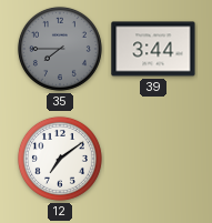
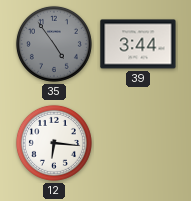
35: 7:45 -> 4:54
12: 7:09 -> 6:16
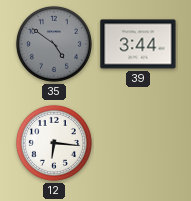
35: 4:54 -> 4:51
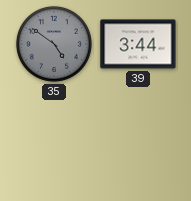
12: 6:16 -> none
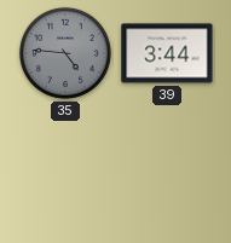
35: 4:51 -> 4:46
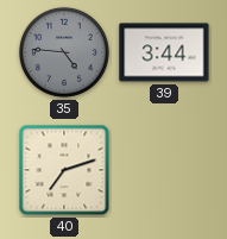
40: none -> 7:12
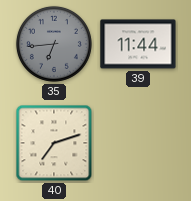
35: 4:46 -> 6:44
39: 3:44 -> 11:44
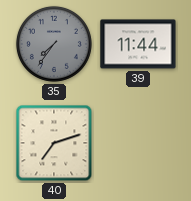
35: 6:44 -> 7:36
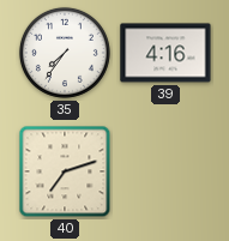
35 dial: grey -> white
39: 11:44 -> 4:16
